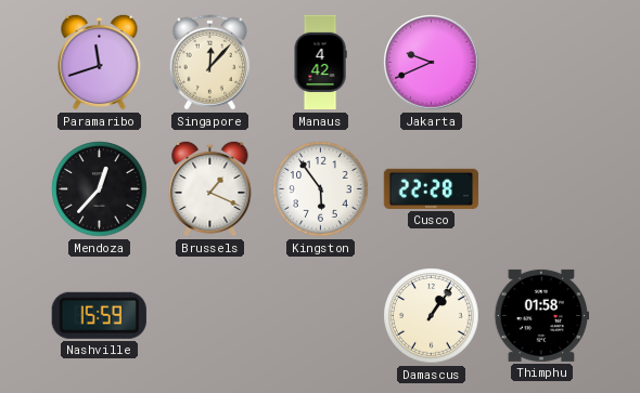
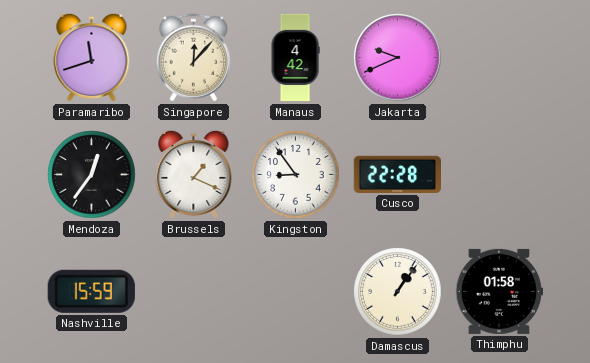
Mendoza: 12:37 -> 12:36
Kingston: 5:54 -> 8:54
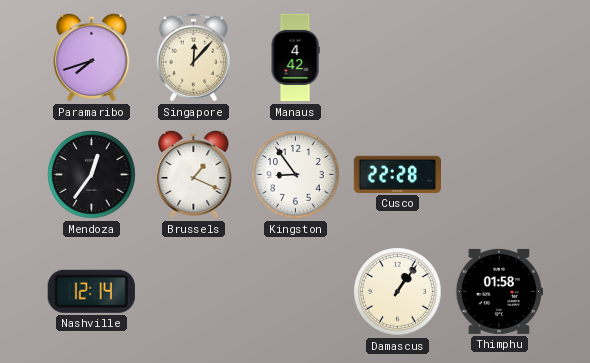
Paramaribo: 11:42 -> 7:42
Jakarta: 9:41 -> none
Nashville: 15:59 -> 12:14
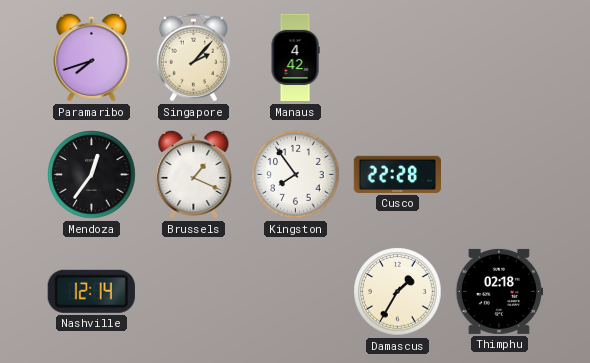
Singapore: 12:07 -> 2:07
Kingston: 8:54 -> 7:54
Damascus: 1:06 -> 1:35
Thimphu: 01:58 -> 02:18
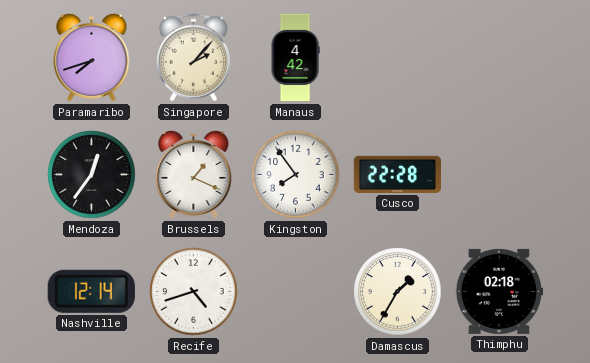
Recife: none -> 4:42
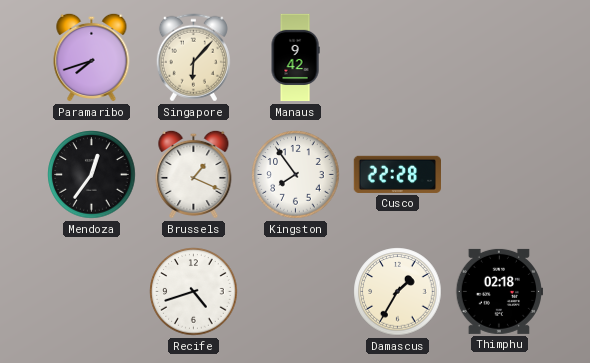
Singapore: 2:07 -> 6:07
Manaus: 4:42 -> 9:42
Nashville: 12:14 -> none
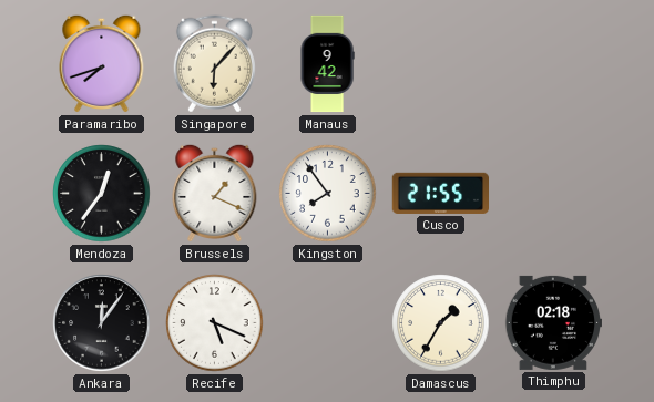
Cusco: 22:28 -> 21:55
Ankara: none -> 12:06
Recife: 4:42 -> 5:19
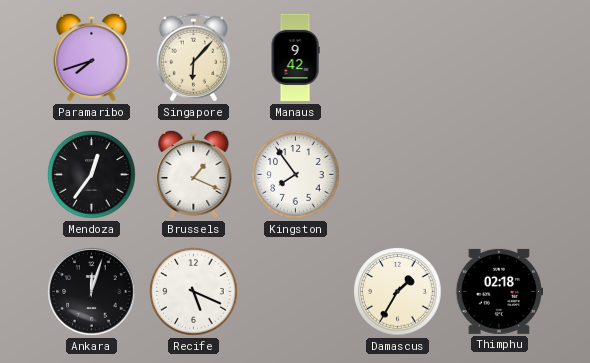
Cusco: 21:55 -> none
Ankara: 12:06 -> 12:03
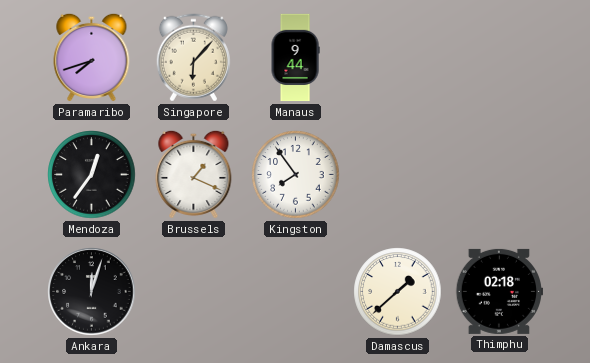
Manaus: 9:42 -> 9:44
Recife: 5:19 -> none
Damascus: 1:35 -> 1:38
